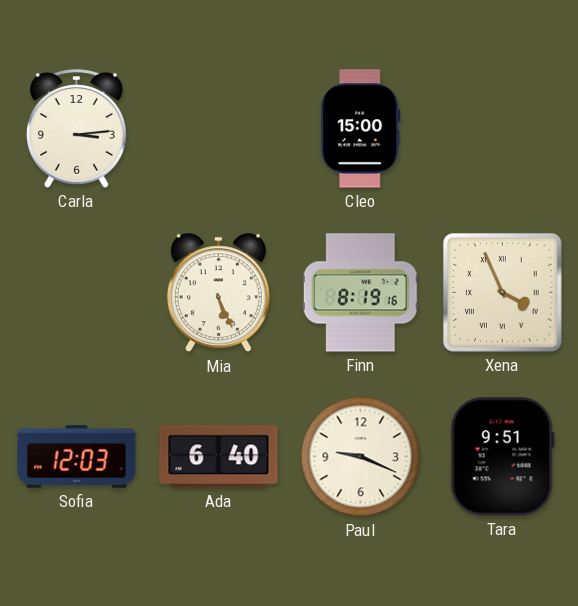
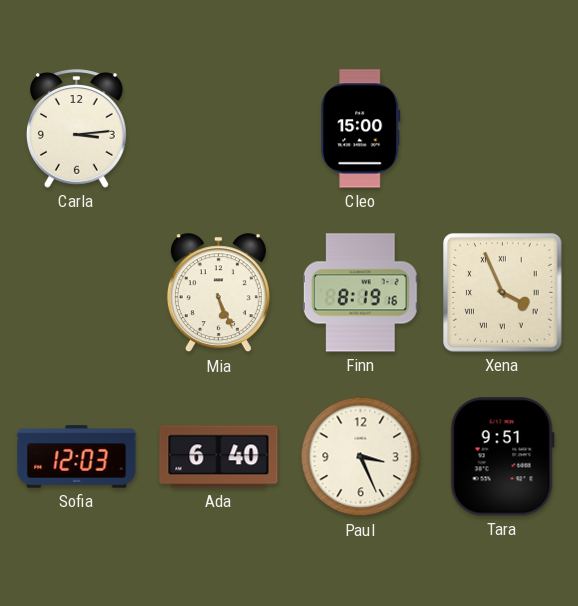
Paul: 9:19 -> 3:26
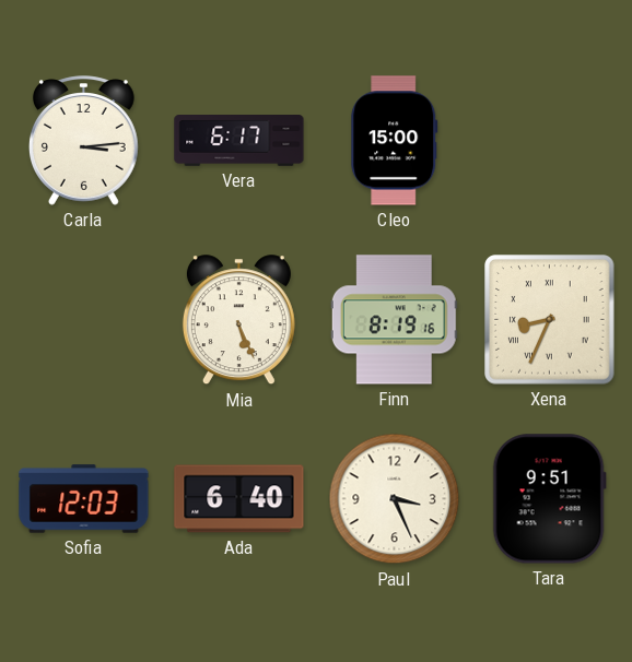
Vera: none -> 6:17
Xena: 3:56 -> 8:34
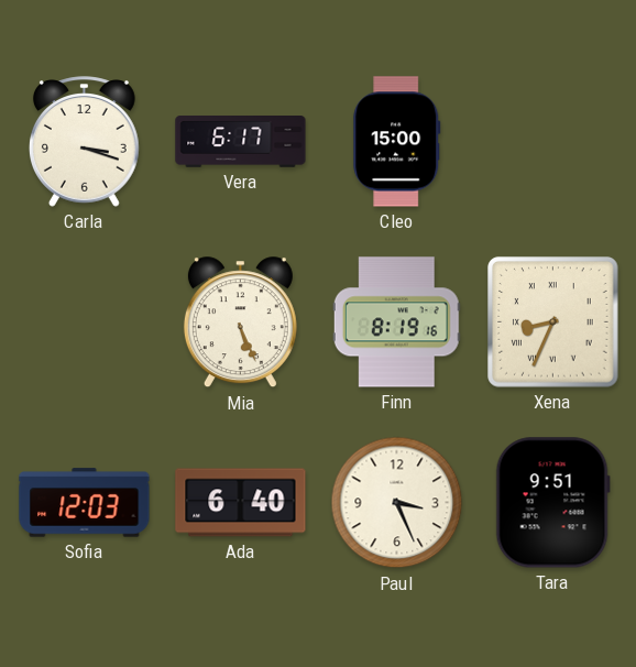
Carla: 3:14 -> 3:18
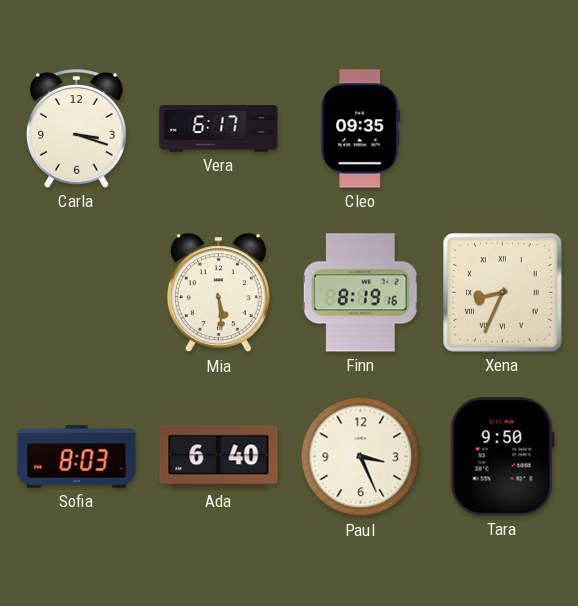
Cleo: 15:00 -> 09:35
Mia: 5:26 -> 5:29
Sofia: 12:03 -> 8:03
Tara: 9:51 -> 9:50
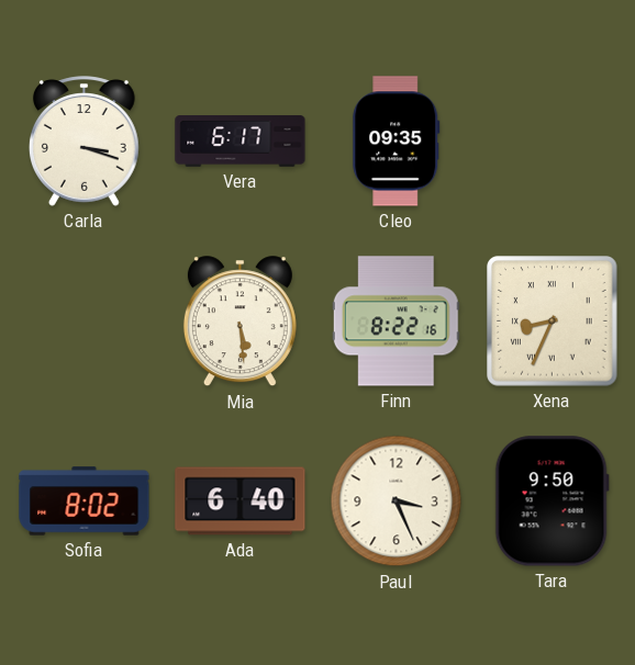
Finn: 8:19 -> 8:22
Sofia: 8:03 -> 8:02
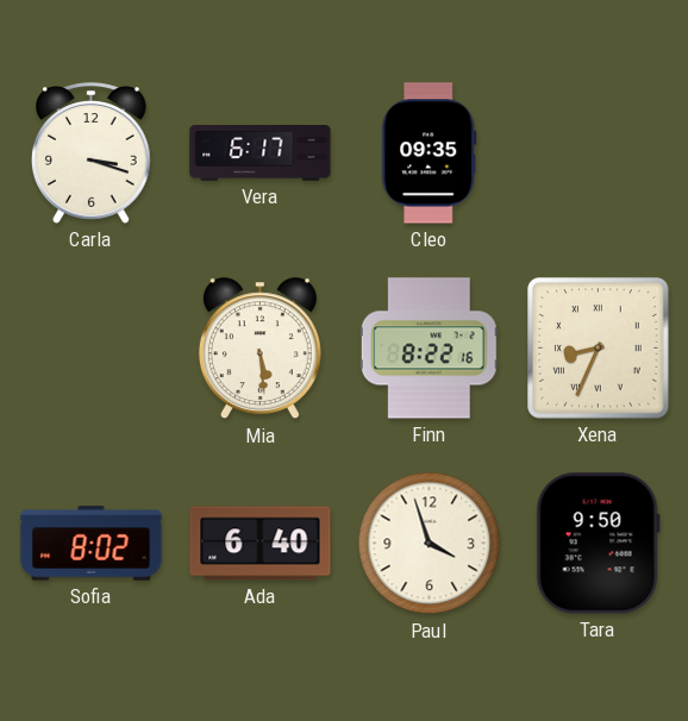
Paul: 3:26 -> 3:57
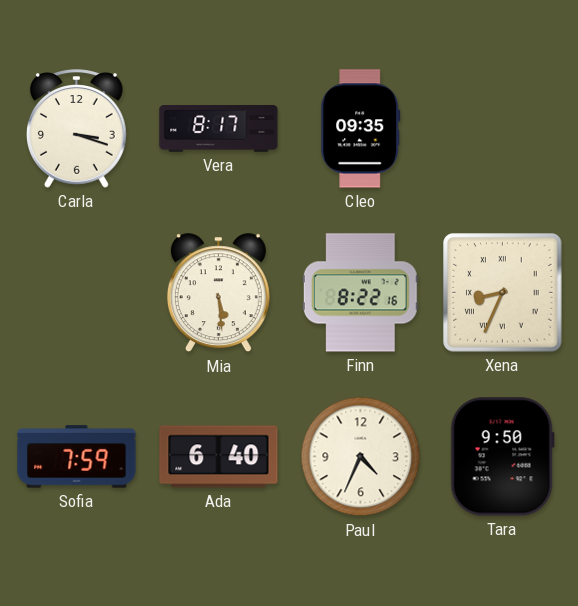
Vera: 6:17 -> 8:17
Sofia: 8:02 -> 7:59
Paul: 3:57 -> 4:34
